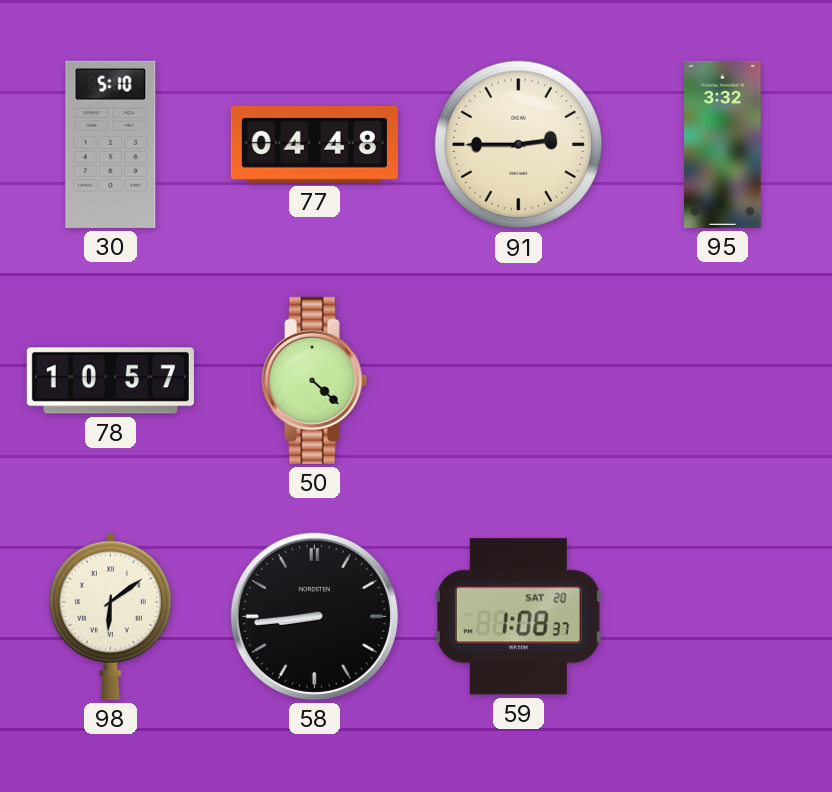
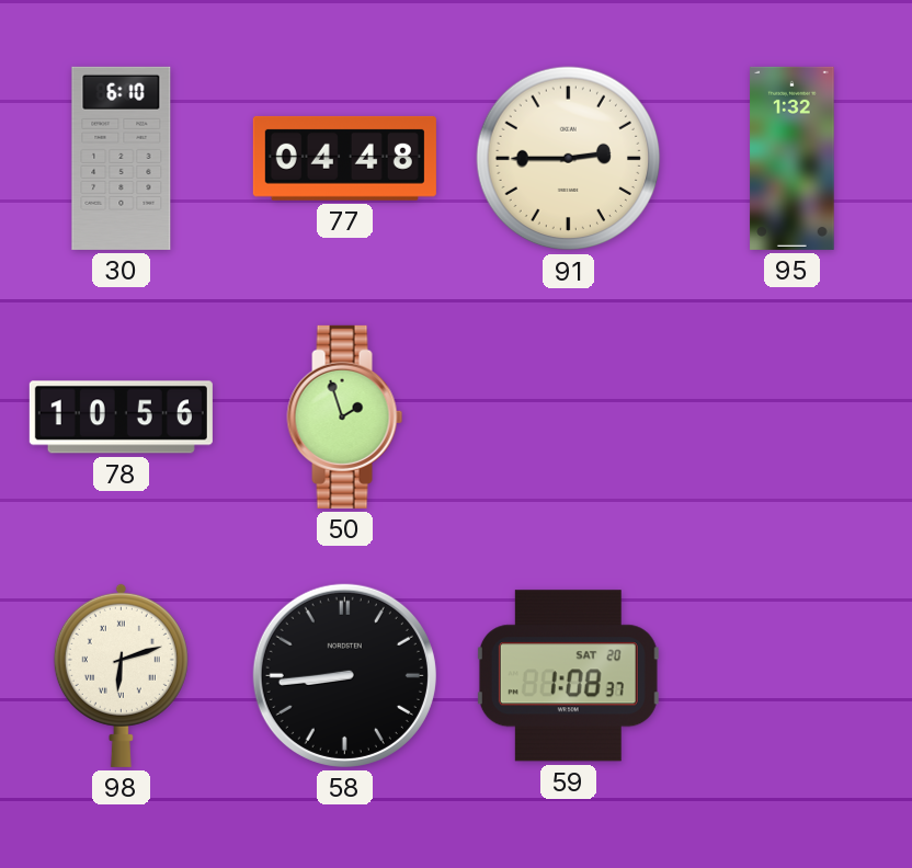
30: 5:10 -> 6:10
95: 3:32 -> 1:32
78: 10:57 -> 10:56
50: 4:22 -> 1:57
98: 6:09 -> 6:12
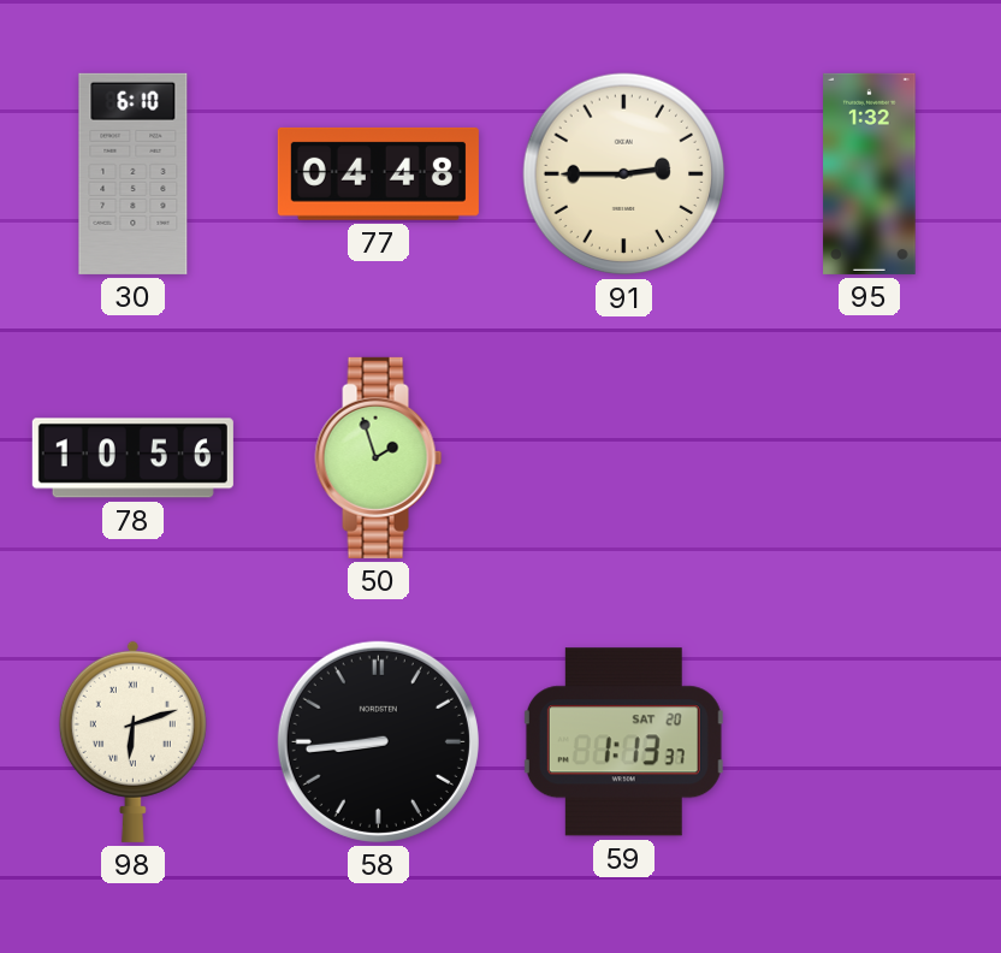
59: 1:08 -> 1:13
